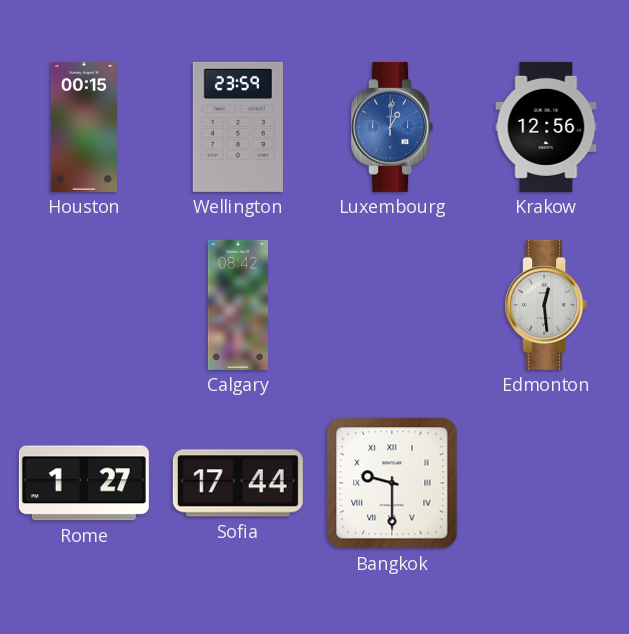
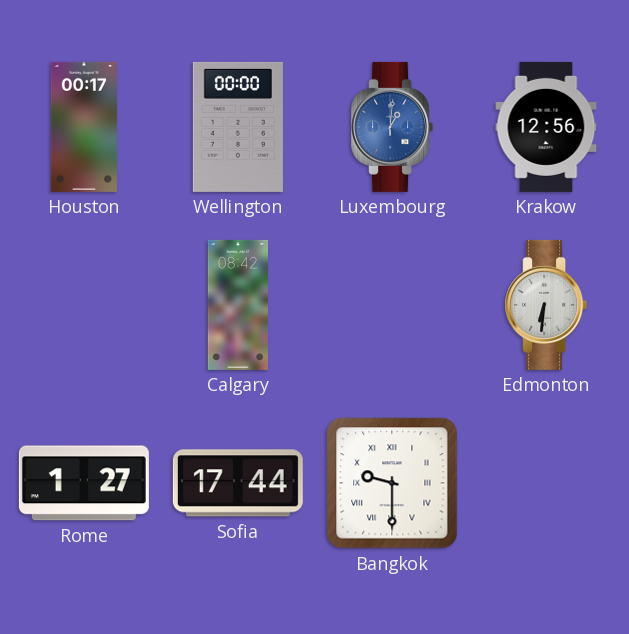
Houston: 00:15 -> 00:17
Wellington: 23:59 -> 00:00
Edmonton: 12:29 -> 6:31
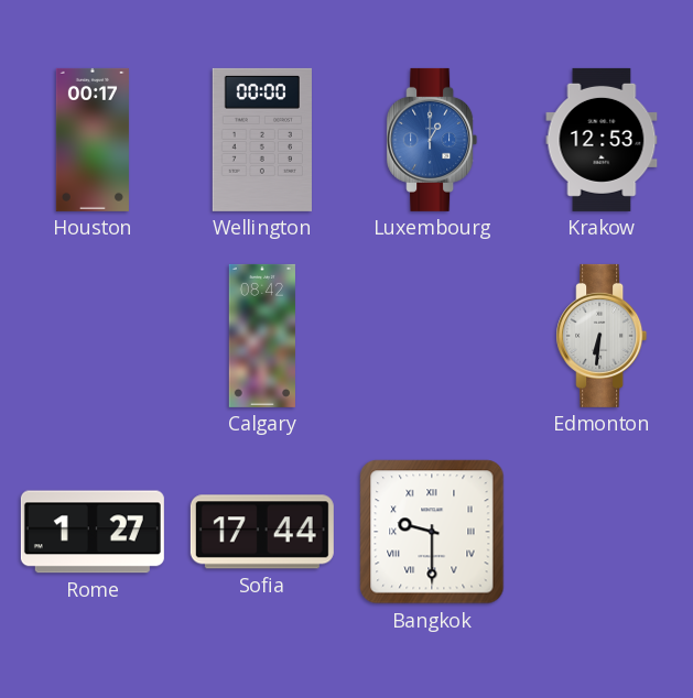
Luxembourg: 1:01 -> 1:00
Krakow: 12:56 -> 12:53
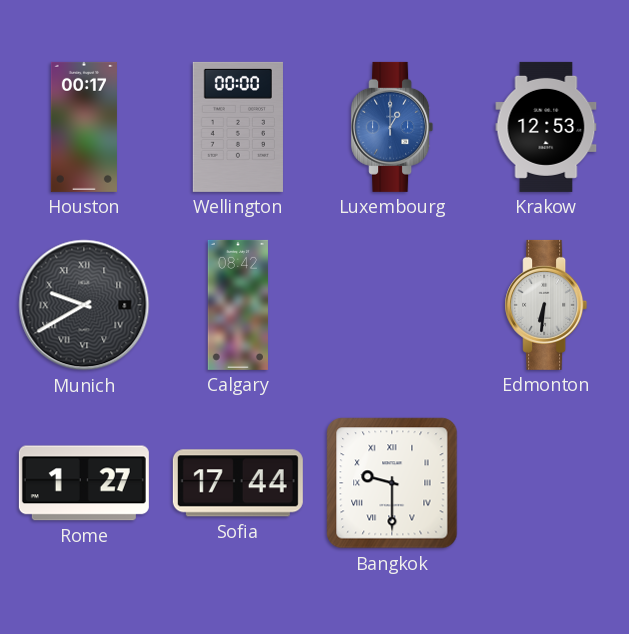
Munich: none -> 9:40
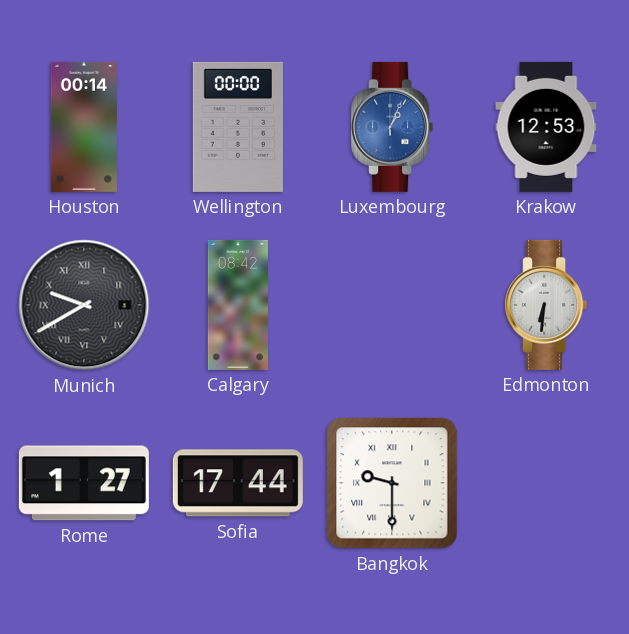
Houston: 00:17 -> 00:14
Luxembourg: 1:00 -> 1:04
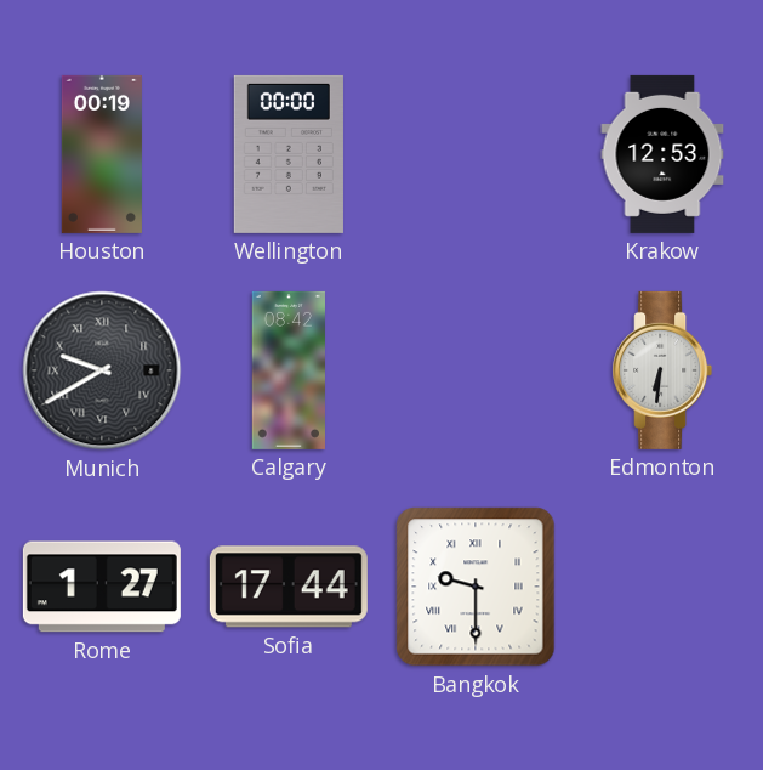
Houston: 00:14 -> 00:19
Luxembourg: 1:04 -> none
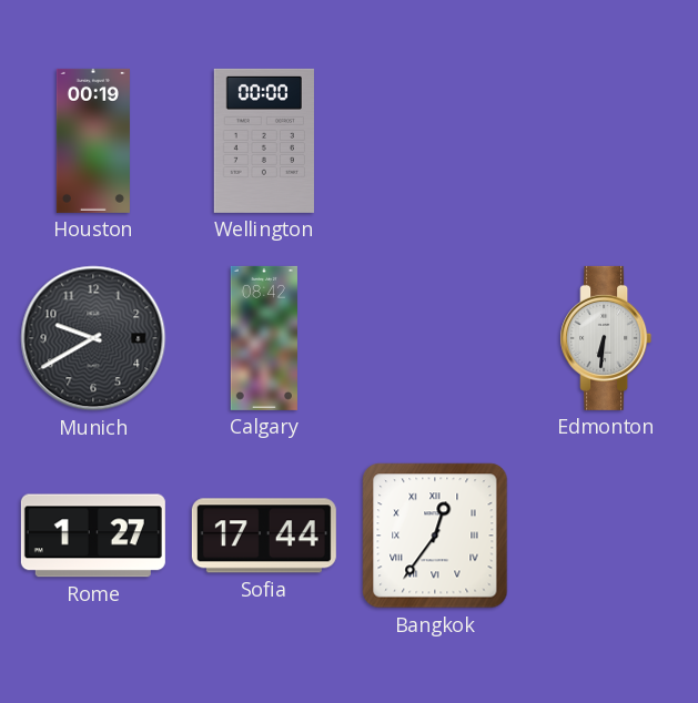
Krakow: 12:53 -> none
Munich numerals: Roman -> Arabic
Bangkok: 9:30 -> 12:36
